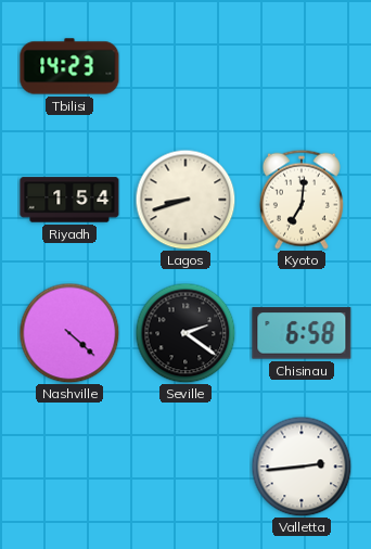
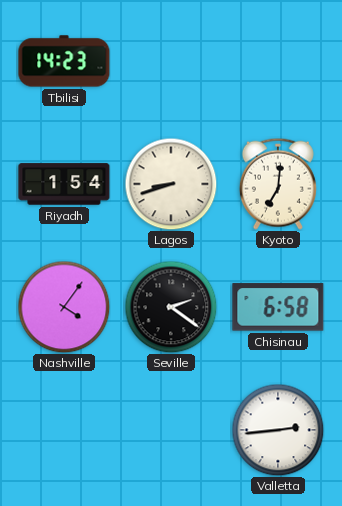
Nashville: 4:22 -> 4:06
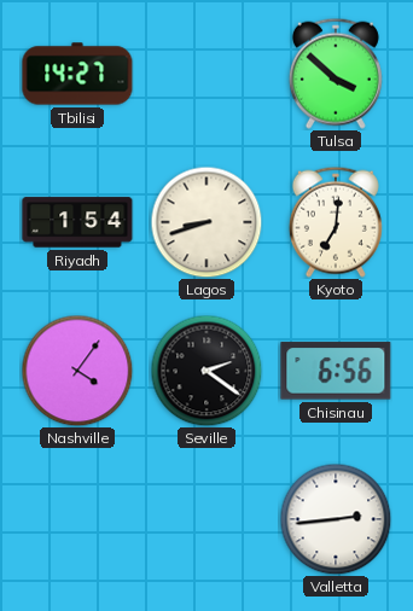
Tbilisi: 14:23 -> 14:27
Tulsa: none -> 3:52
Chisinau: 6:58 -> 6:56
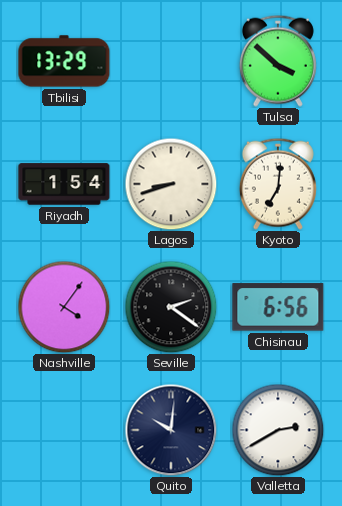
Tbilisi: 14:27 -> 13:29
Quito: none -> 10:01
Valletta: 2:44 -> 2:40
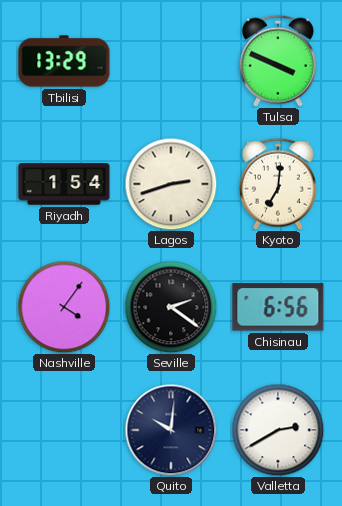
Tulsa: 3:52 -> 3:49
Lagos: 8:42 -> 2:42
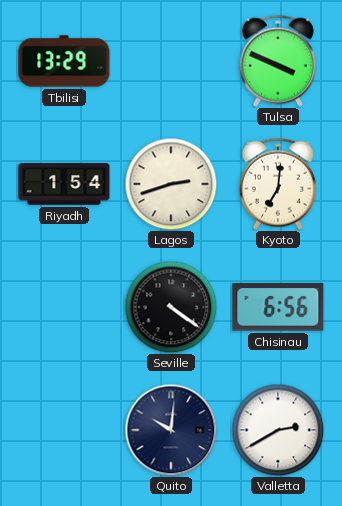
Nashville: 4:06 -> none
Seville: 2:21 -> 4:21
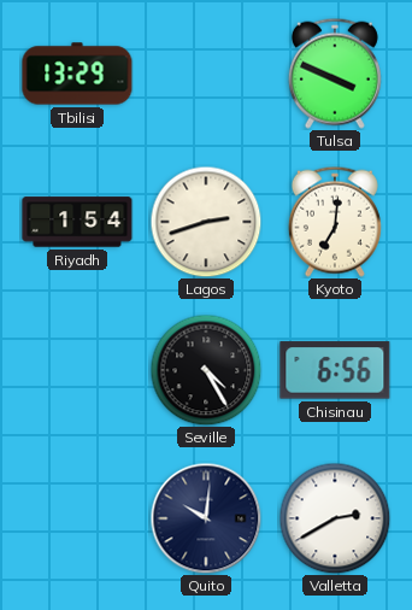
Seville: 4:21 -> 4:25
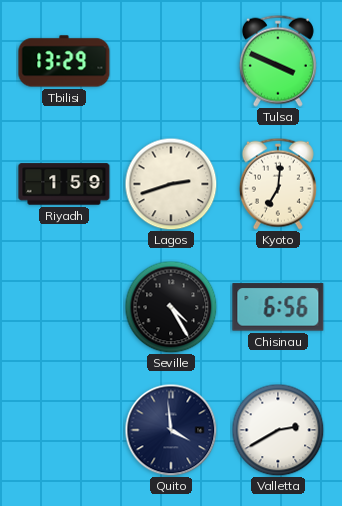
Riyadh: 1:54 -> 1:59
Quito: 10:01 -> 3:59
